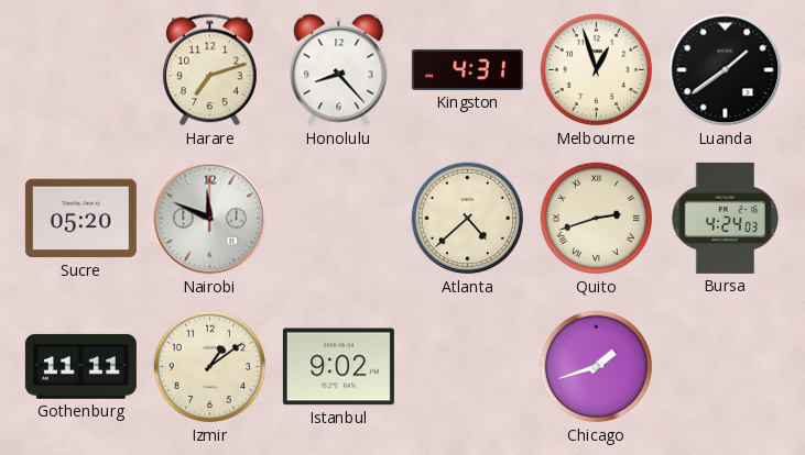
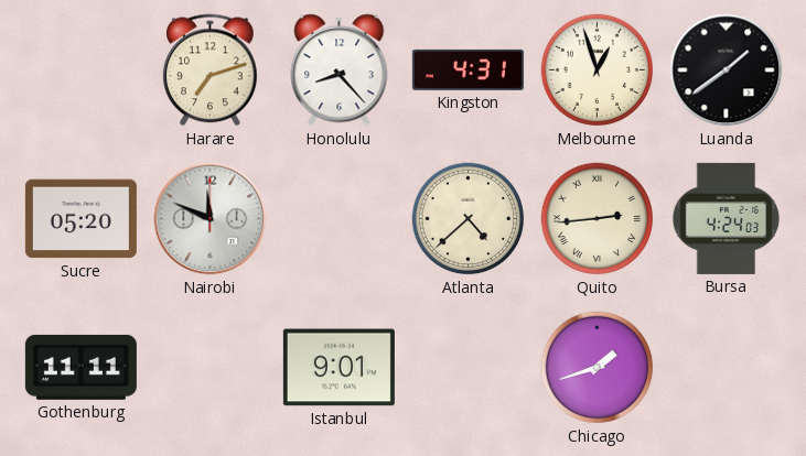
Quito: 2:42 -> 2:44
Izmir: 1:09 -> none
Istanbul: 9:02 -> 9:01
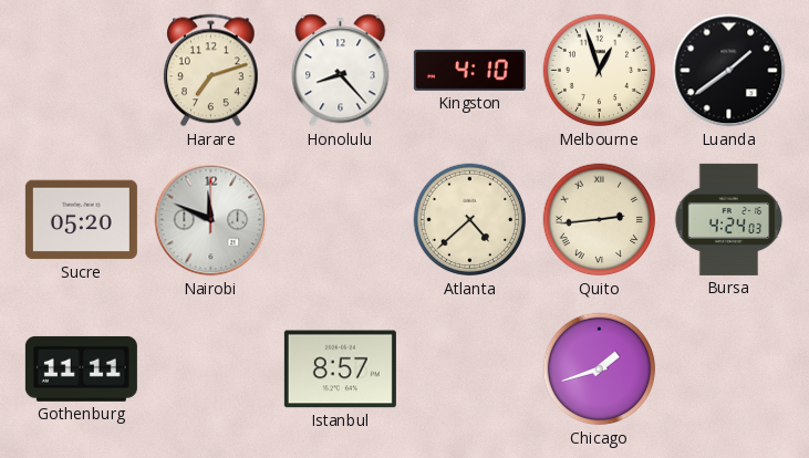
Kingston: 4:31 -> 4:10
Istanbul: 9:01 -> 8:57
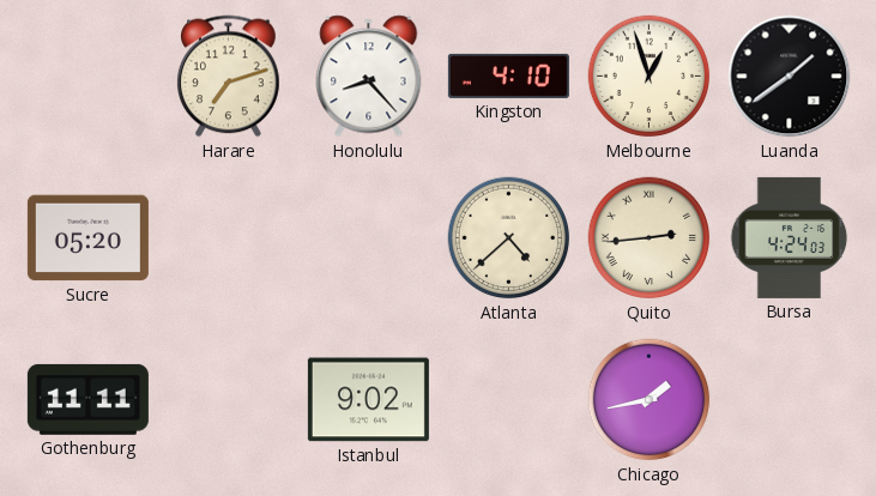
Nairobi: 11:49 -> none
Istanbul: 8:57 -> 9:02
Chicago: 1:42 -> 1:43
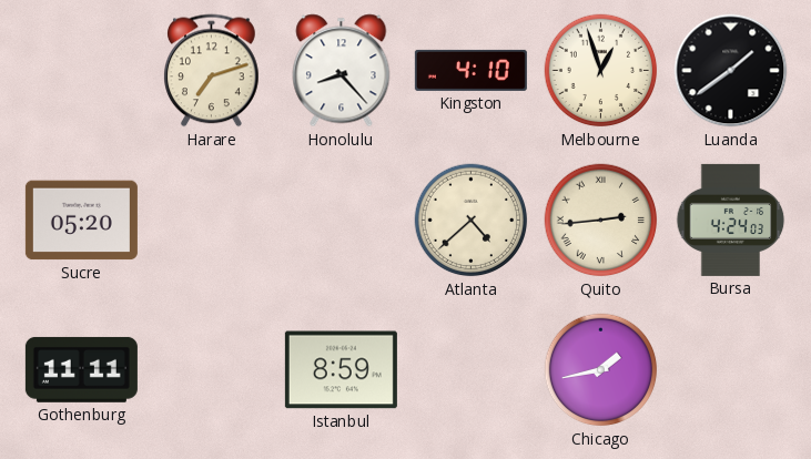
Istanbul: 9:02 -> 8:59
